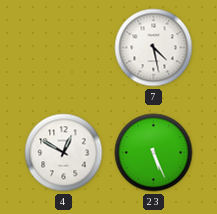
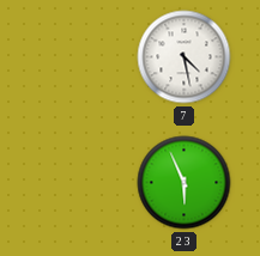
4: 12:50 -> none
23: 5:26 -> 5:56
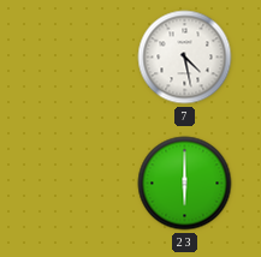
23: 5:56 -> 6:00
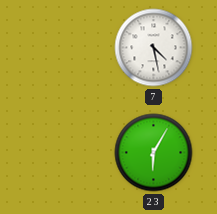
23: 6:00 -> 6:05
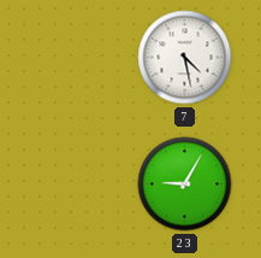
23: 6:05 -> 9:05
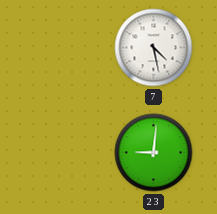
23: 9:05 -> 9:01
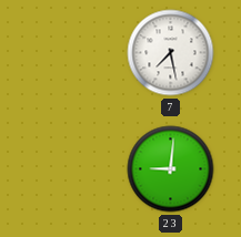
7: 4:28 -> 7:28
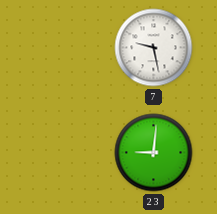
7: 7:28 -> 9:28
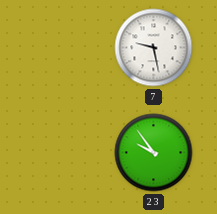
23: 9:01 -> 9:54
